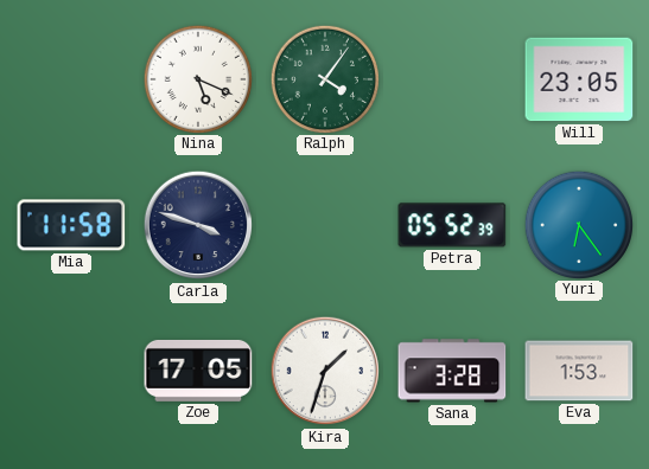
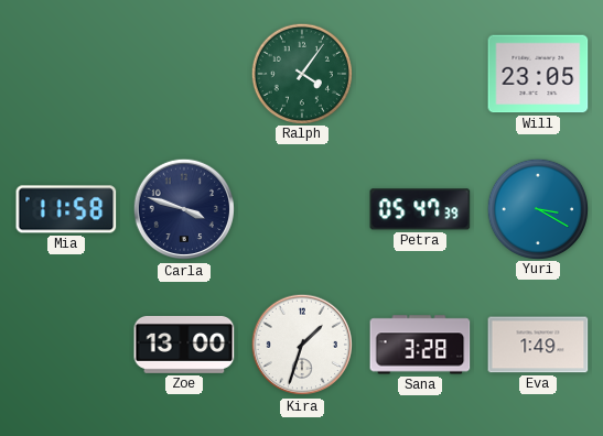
Nina: 5:19 -> none
Petra: 05:52 -> 05:47
Yuri: 6:24 -> 3:20
Zoe: 17:05 -> 13:00
Eva: 1:53 -> 1:49
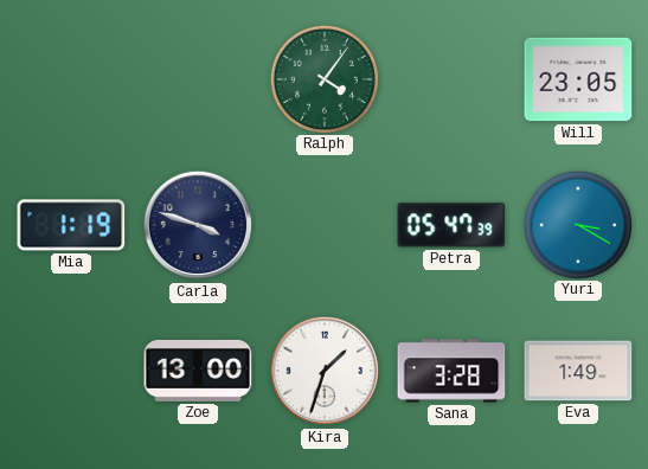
Mia: 11:58 -> 1:19
